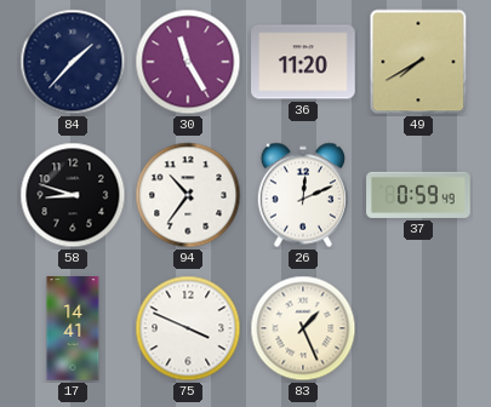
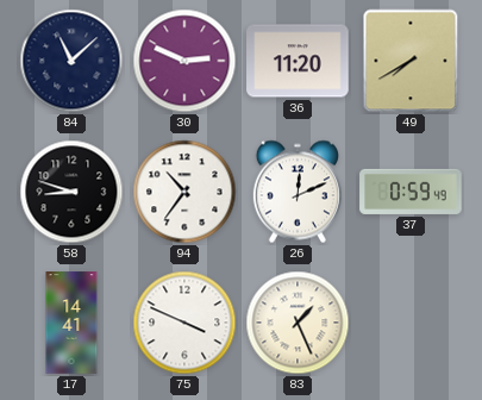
84: 1:37 -> 11:08
30: 11:25 -> 2:49
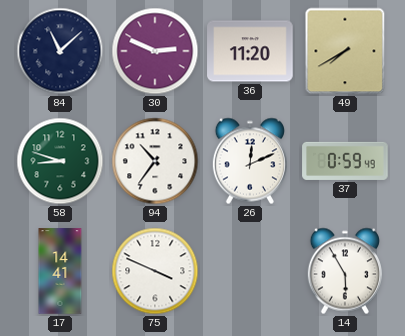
58 dial: black -> green
83: 1:26 -> none
14: none -> 5:55
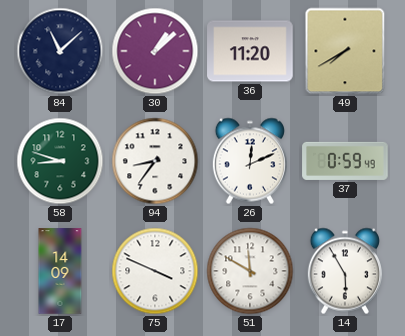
30: 2:49 -> 1:08
94: 10:36 -> 8:36
17: 14:41 -> 14:09
51: none -> 11:50
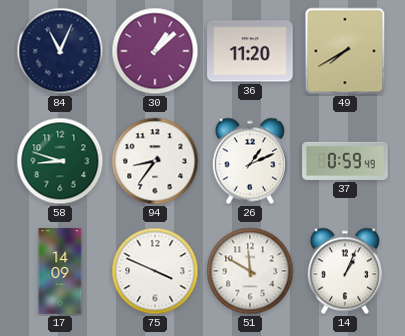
84: 11:08 -> 11:04
26: 12:11 -> 1:11
14: 5:55 -> 1:04
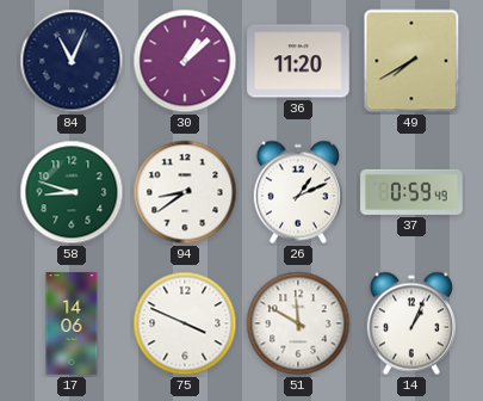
94: 8:36 -> 8:39
17: 14:09 -> 14:06
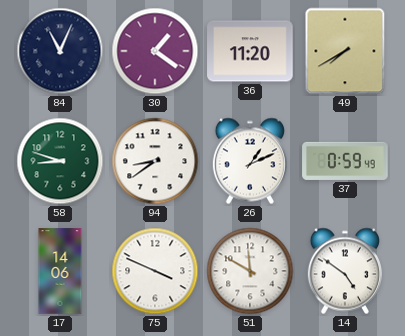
30: 1:08 -> 1:21
14: 1:04 -> 4:51
